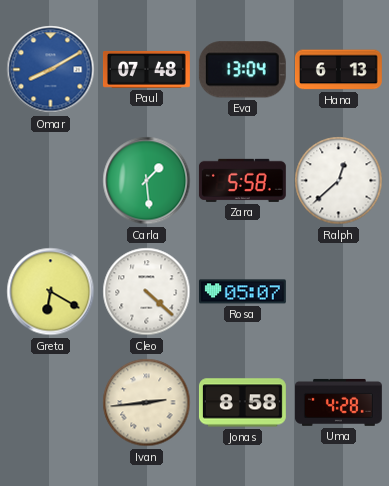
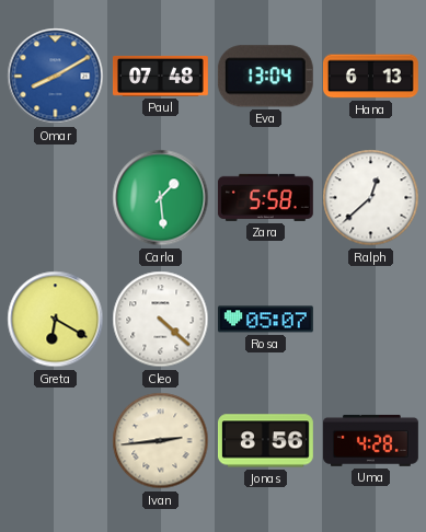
Jonas: 8:58 -> 8:56
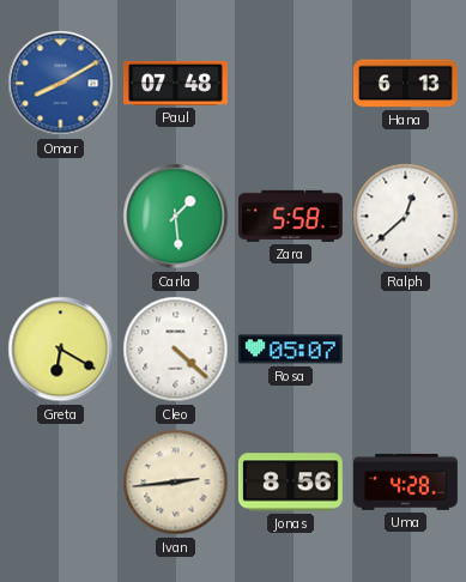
Eva: 13:04 -> none
